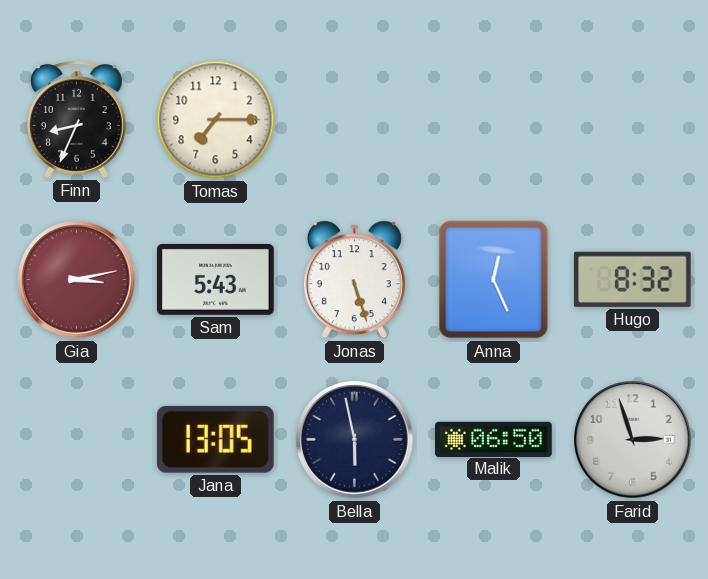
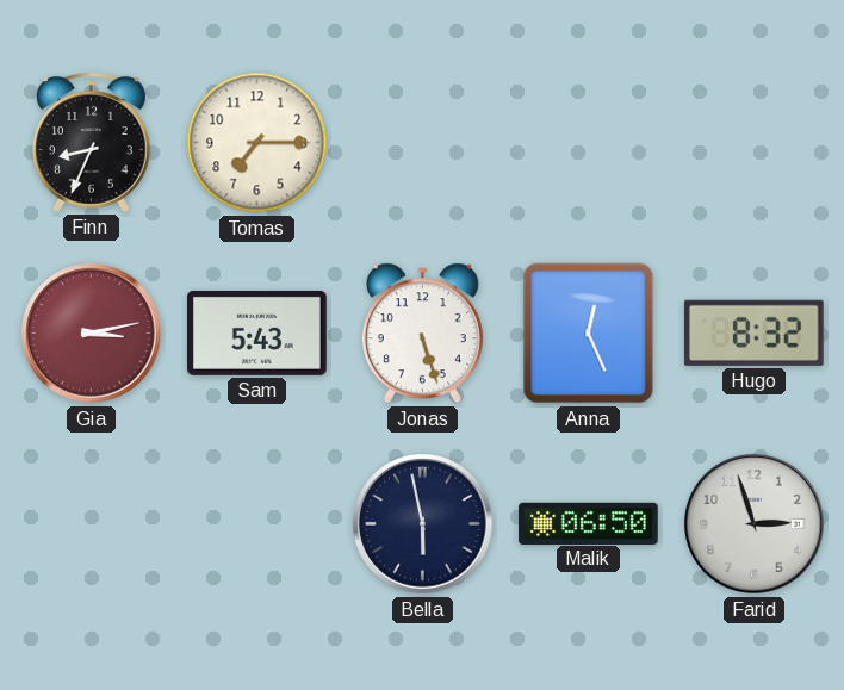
Jana: 13:05 -> none
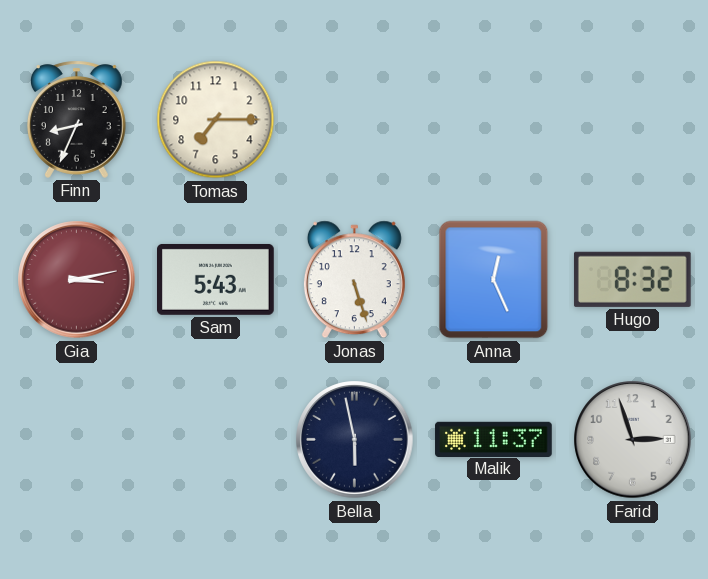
Malik: 06:50 -> 11:37
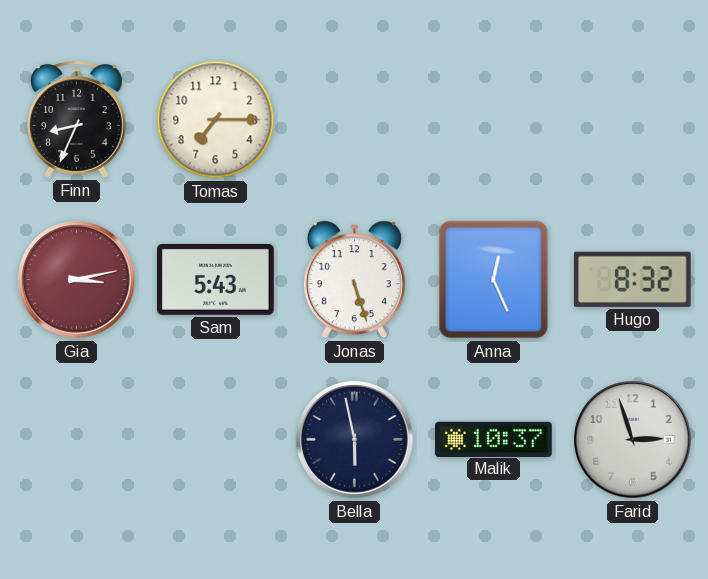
Malik: 11:37 -> 10:37
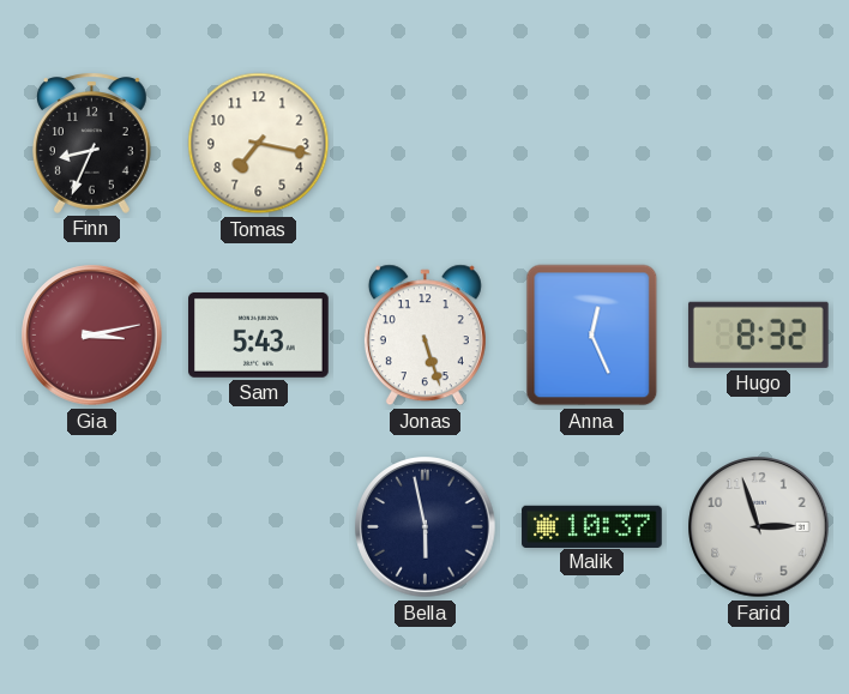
Tomas: 7:15 -> 7:17
